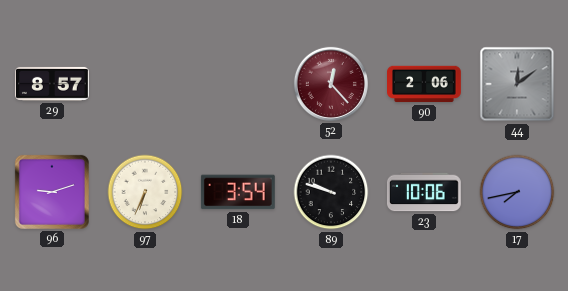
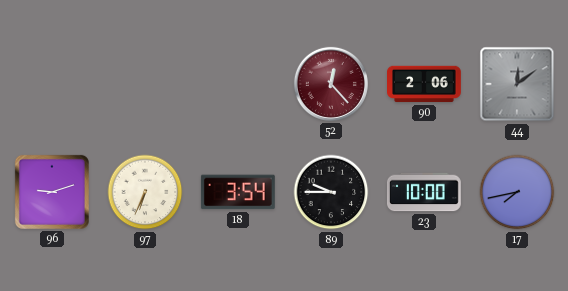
29: 8:57 -> none
89: 9:48 -> 9:45
23: 10:06 -> 10:00
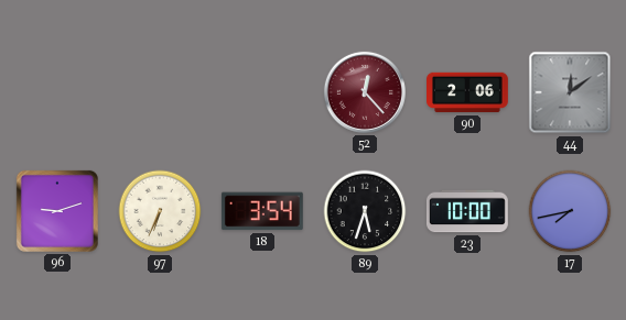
89: 9:45 -> 5:33
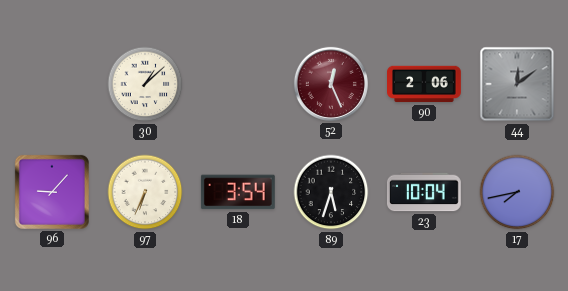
30: none -> 1:08
52: 12:23 -> 12:26
96: 9:12 -> 9:07
23: 10:00 -> 10:04
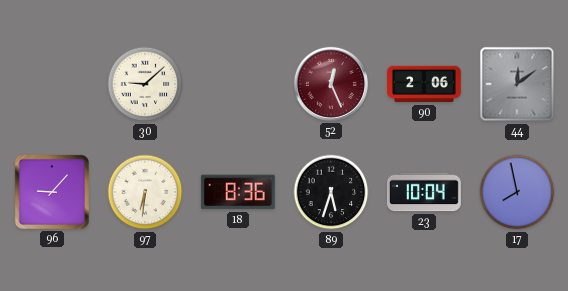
30: 1:08 -> 9:08
97: 6:34 -> 6:31
18: 3:54 -> 8:36
17: 7:43 -> 7:58
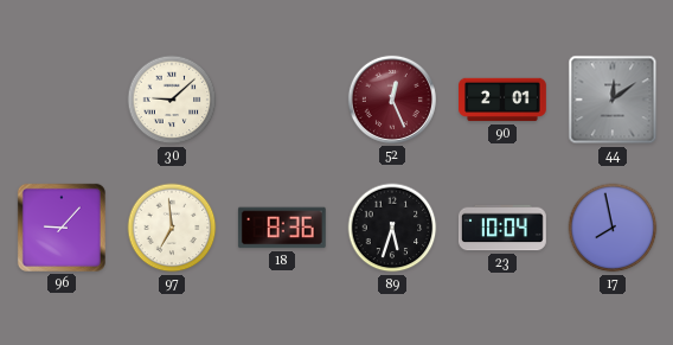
90: 2:06 -> 2:01
97: 6:31 -> 6:59
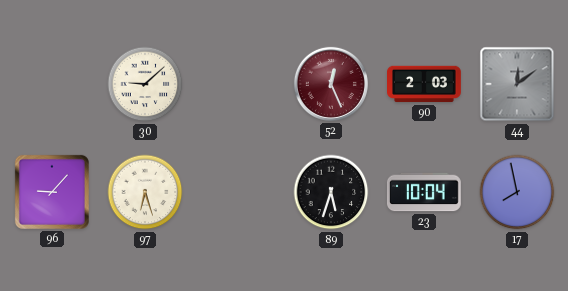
90: 2:01 -> 2:03
97: 6:59 -> 6:27
18: 8:36 -> none
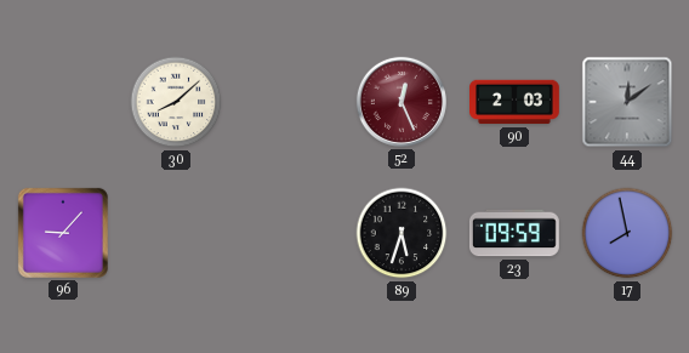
30: 9:08 -> 8:08
97: 6:27 -> none
23: 10:04 -> 09:59
